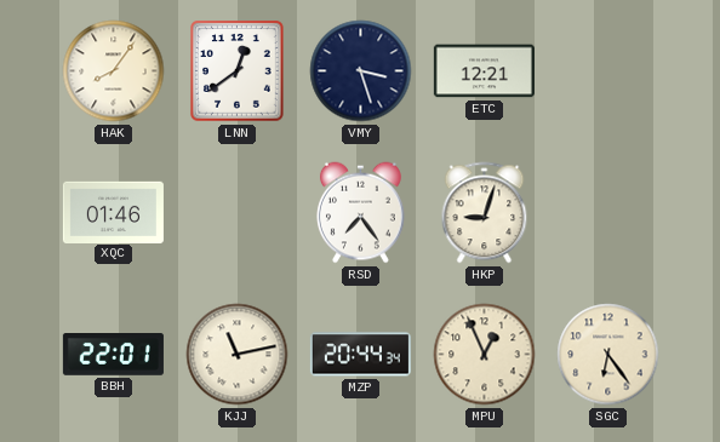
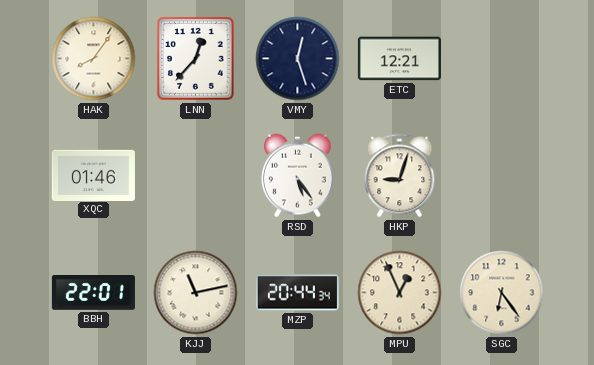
LNN: 12:39 -> 12:37
VMY: 3:27 -> 12:27
RSD: 7:24 -> 5:24
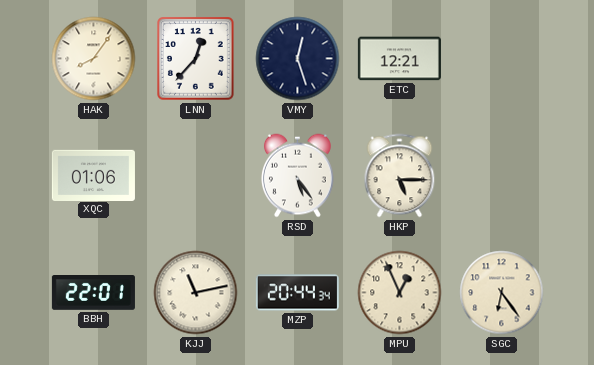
XQC: 01:46 -> 01:06
HKP: 9:03 -> 5:15
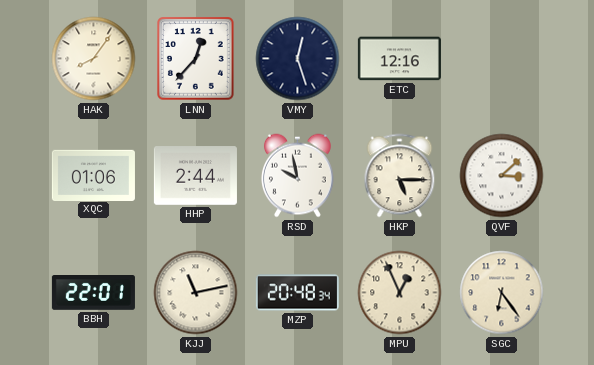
ETC: 12:21 -> 12:16
HHP: none -> 2:44
RSD: 5:24 -> 9:58
QVF: none -> 3:08
MZP: 20:44 -> 20:48
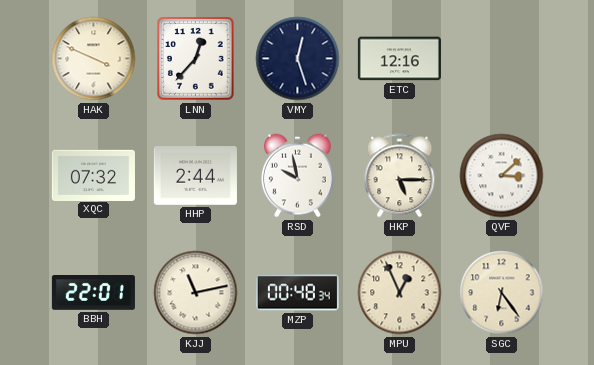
HAK: 8:06 -> 3:49
XQC: 01:06 -> 07:32
MZP: 20:48 -> 00:48
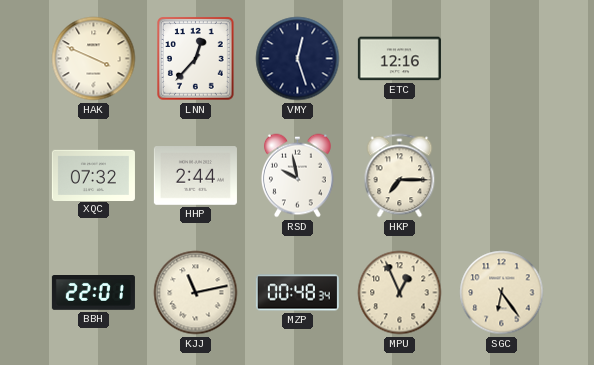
HKP: 5:15 -> 7:15
QVF: 3:08 -> none
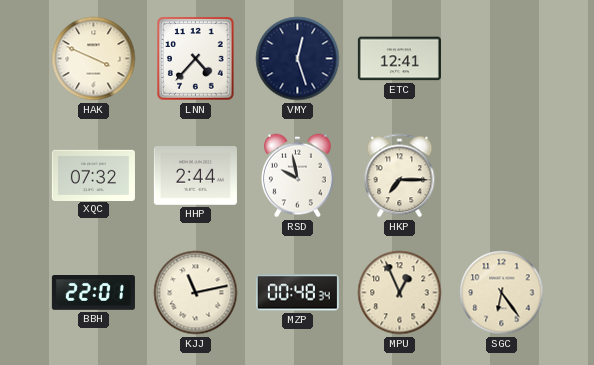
LNN: 12:37 -> 4:37
ETC: 12:16 -> 12:41
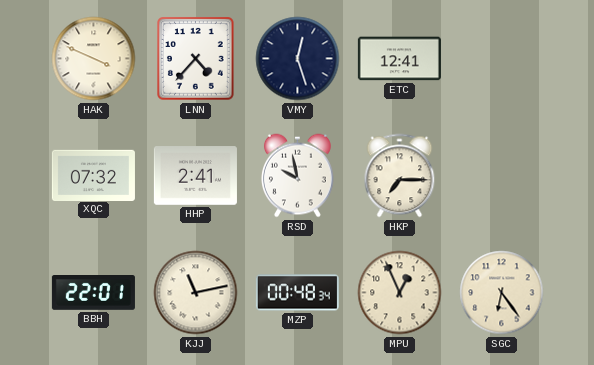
HHP: 2:44 -> 2:41
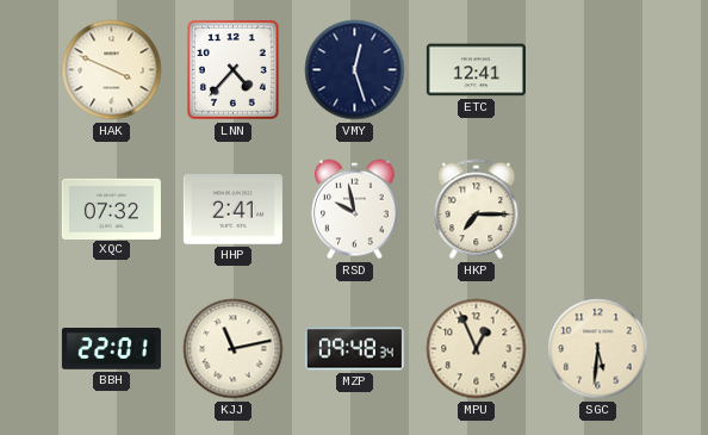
MZP: 00:48 -> 09:48
SGC: 6:24 -> 5:31
